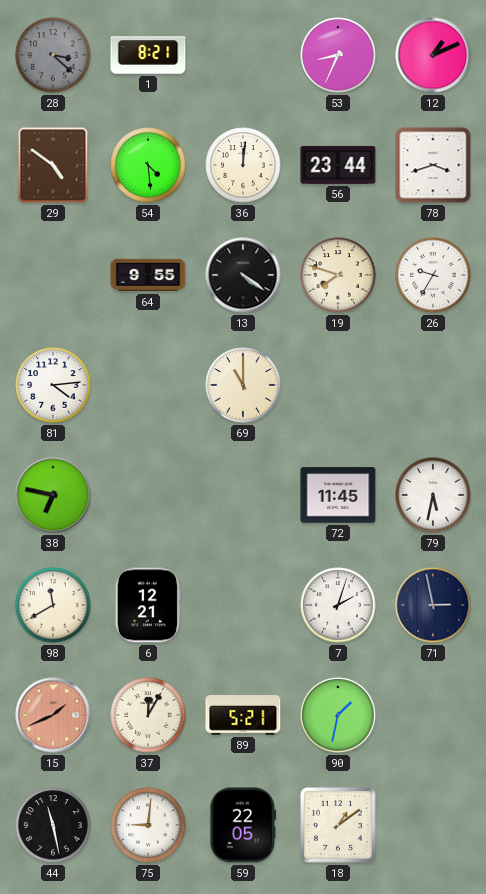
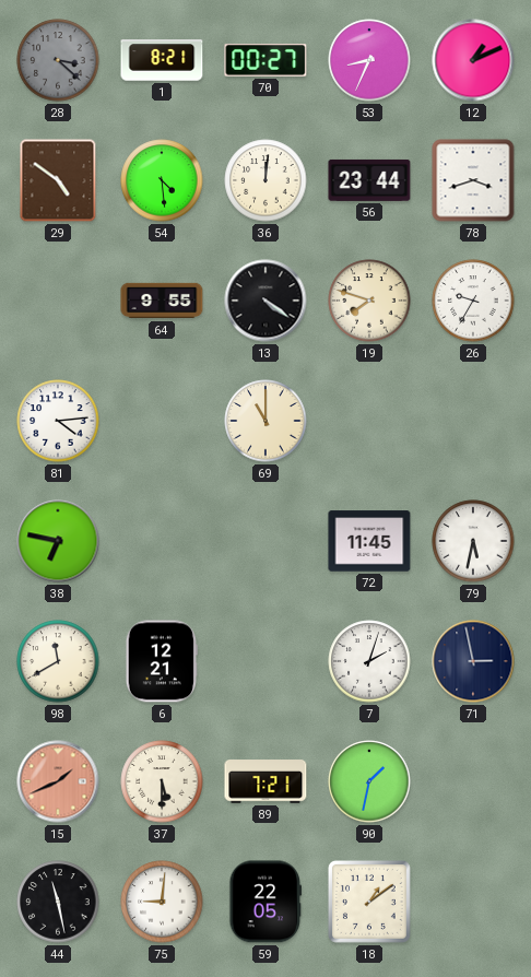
70: none -> 00:27
37: 12:05 -> 5:30
89: 5:21 -> 7:21
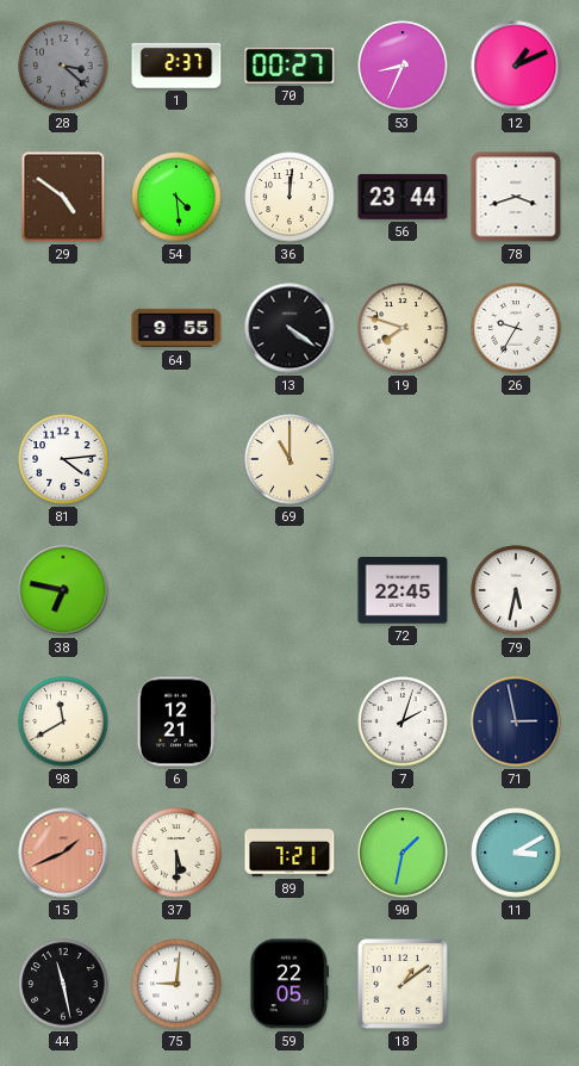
1: 8:21 -> 2:37
72: 11:45 -> 22:45
11: none -> 3:10
